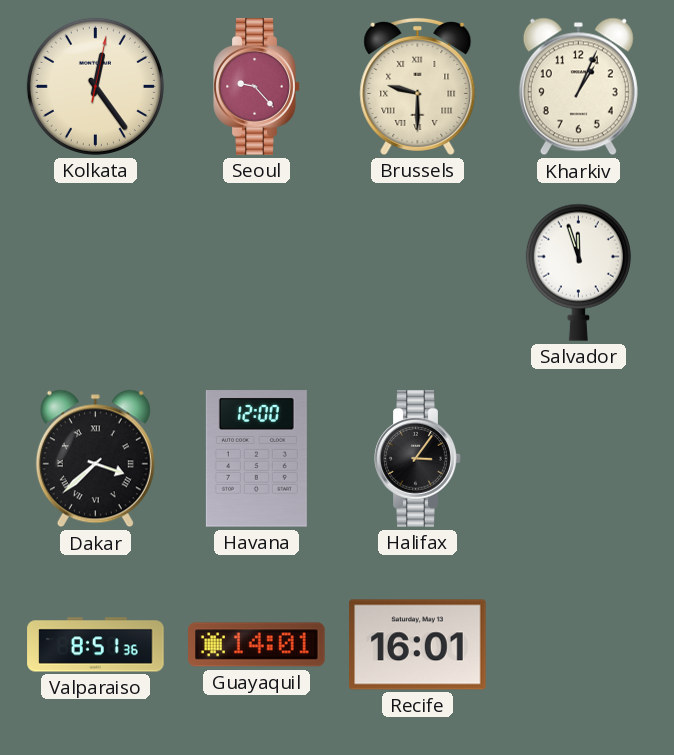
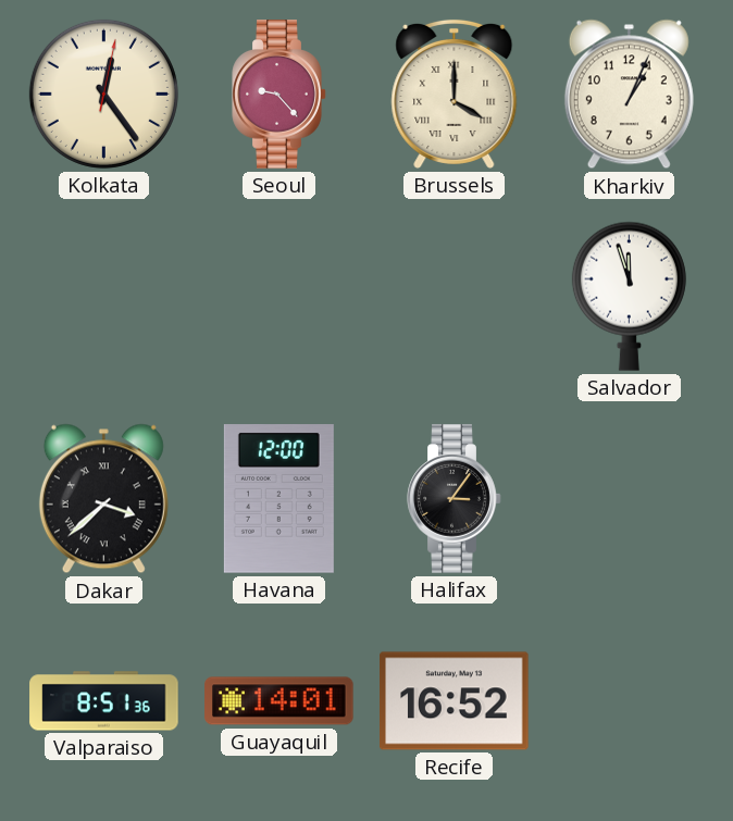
Brussels: 9:30 -> 4:00
Recife: 16:01 -> 16:52
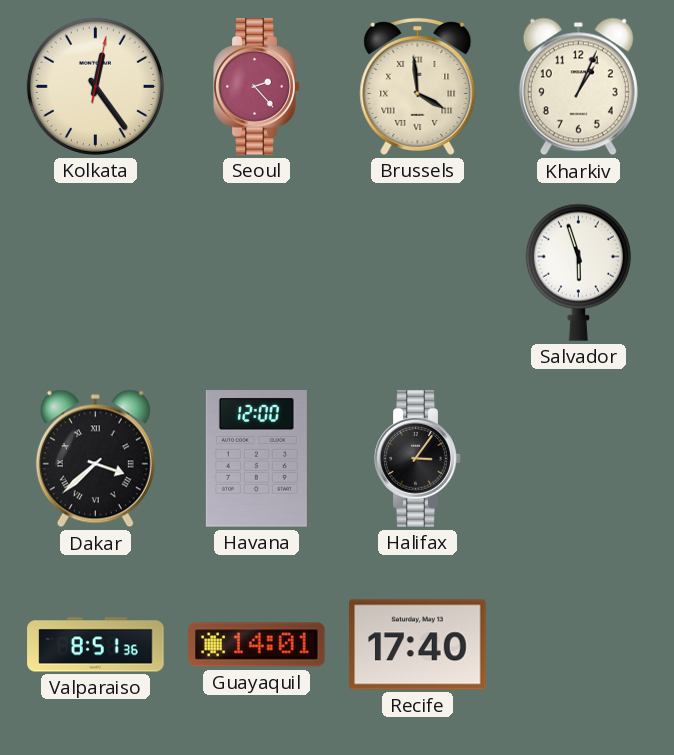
Seoul: 9:23 -> 2:23
Brussels: 4:00 -> 3:59
Salvador: 11:57 -> 5:57
Recife: 16:52 -> 17:40
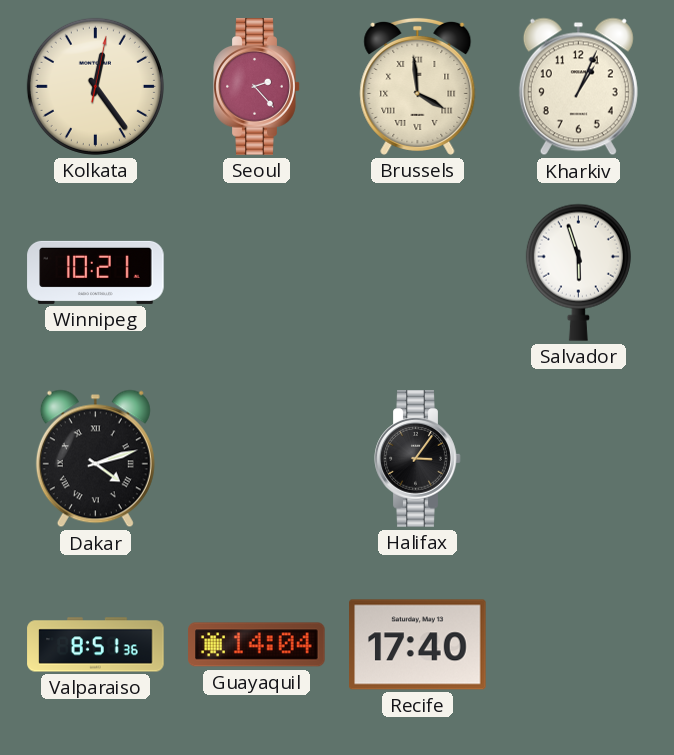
Winnipeg: none -> 10:21
Dakar: 3:38 -> 4:12
Havana: 12:00 -> none
Guayaquil: 14:01 -> 14:04
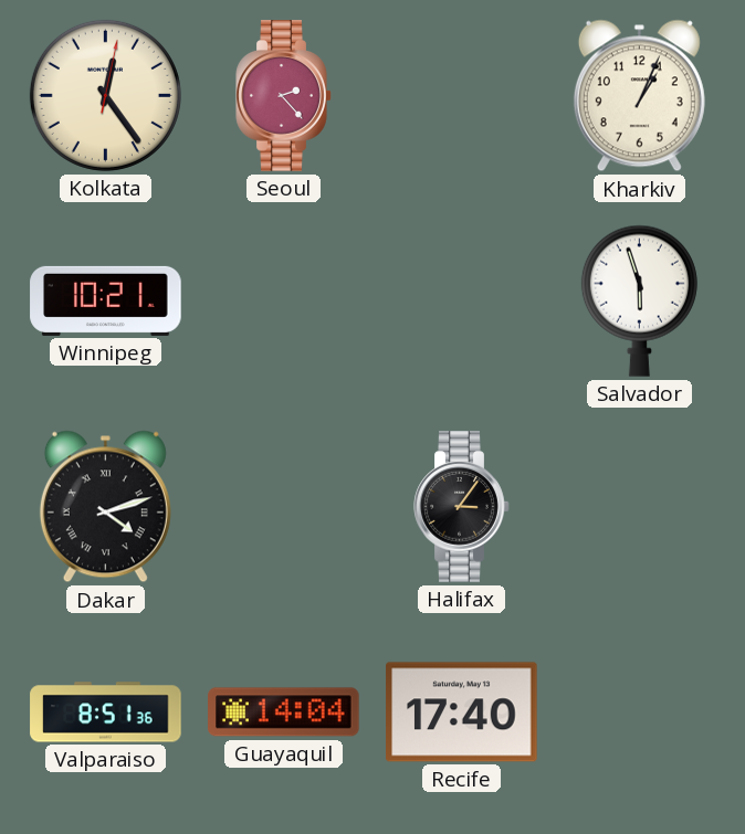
Brussels: 3:59 -> none
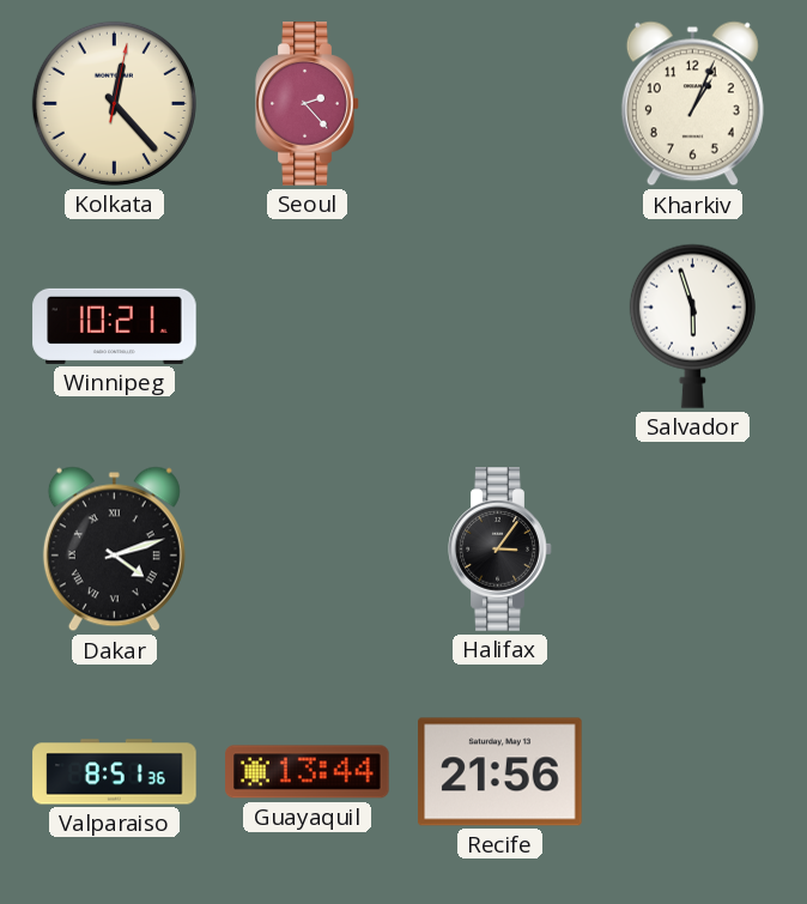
Kolkata: 12:24 -> 12:23
Guayaquil: 14:04 -> 13:44
Recife: 17:40 -> 21:56
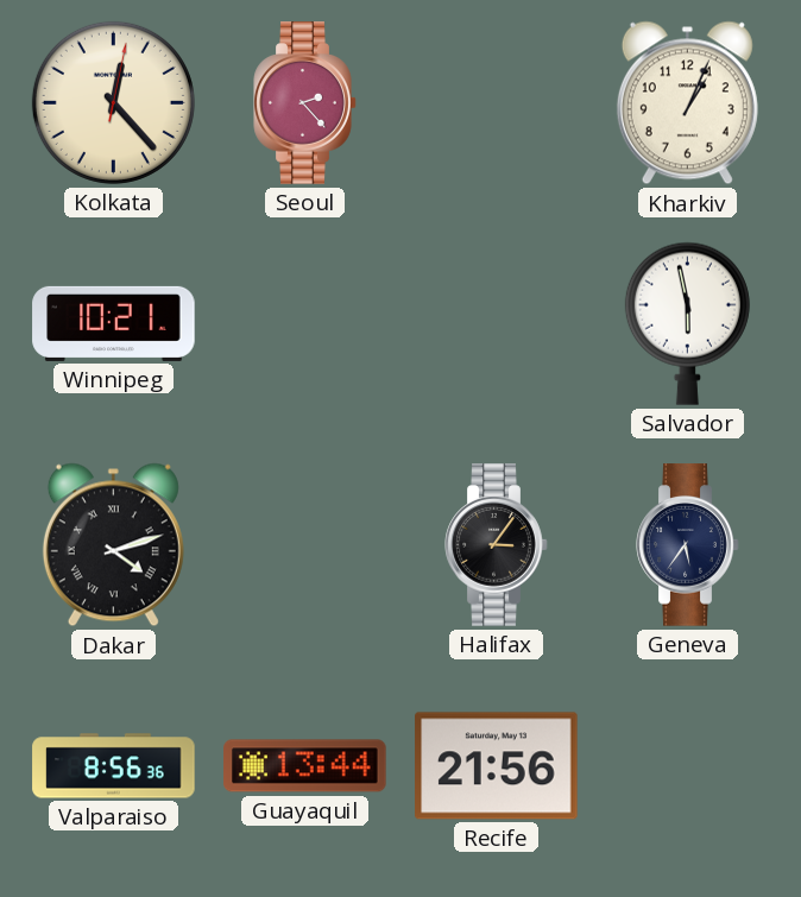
Salvador: 5:57 -> 5:58
Geneva: none -> 5:36
Valparaiso: 8:51 -> 8:56
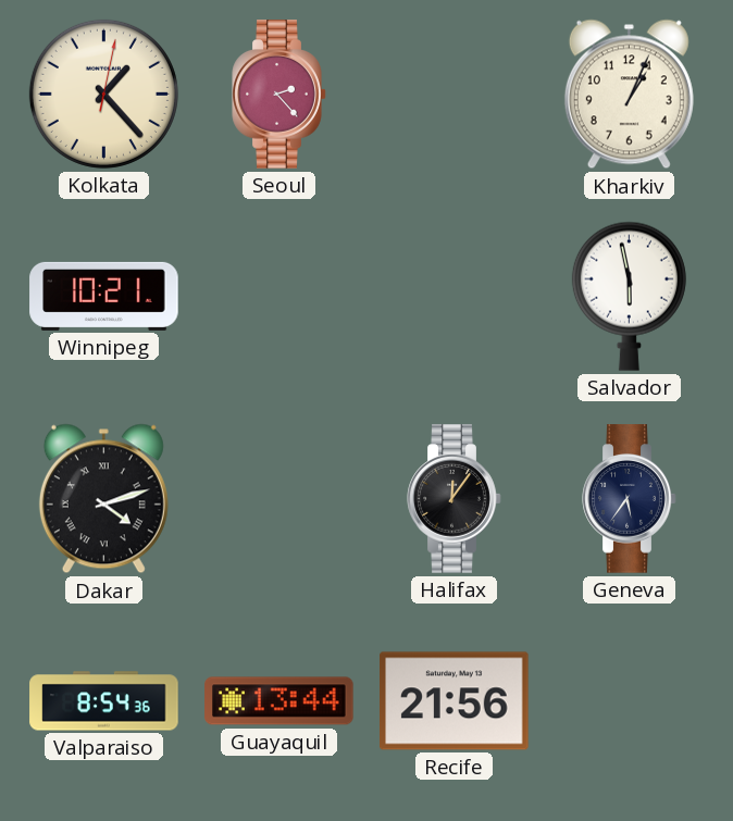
Kolkata: 12:23 -> 1:23
Halifax: 3:06 -> 12:06
Valparaiso: 8:56 -> 8:54
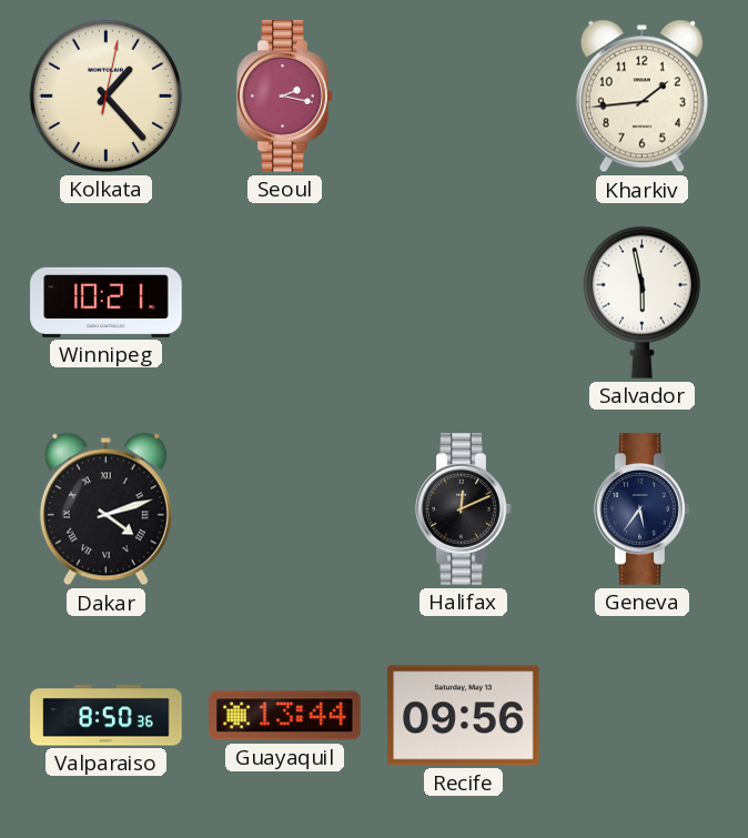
Seoul: 2:23 -> 2:17
Kharkiv: 1:04 -> 1:44
Halifax: 12:06 -> 12:11
Valparaiso: 8:54 -> 8:50
Recife: 21:56 -> 09:56
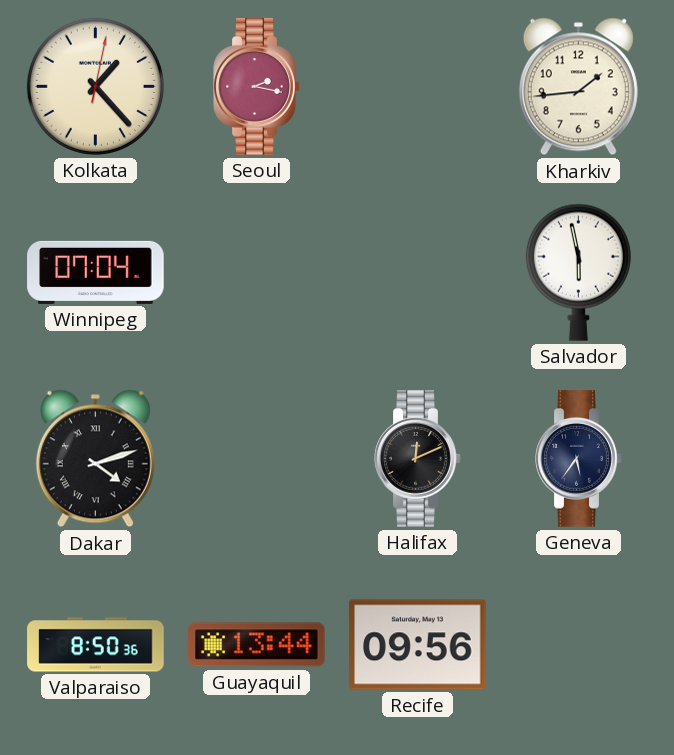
Winnipeg: 10:21 -> 07:04
